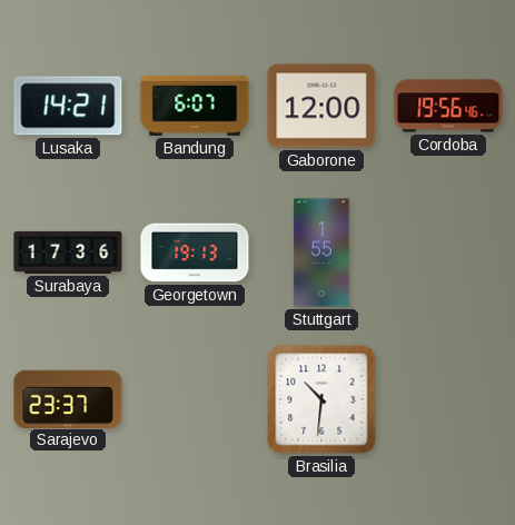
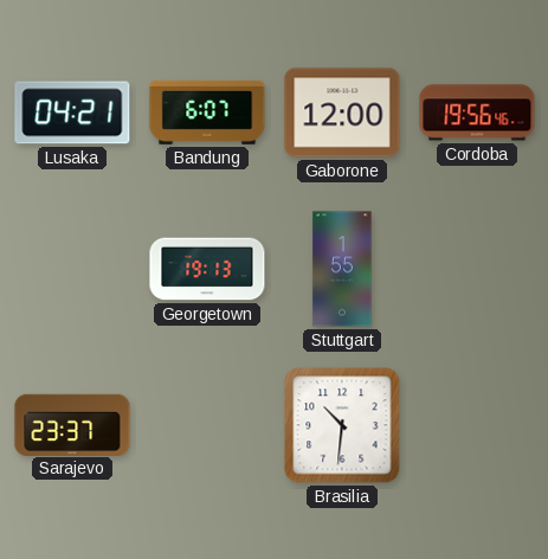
Lusaka: 14:21 -> 04:21
Surabaya: 17:36 -> none
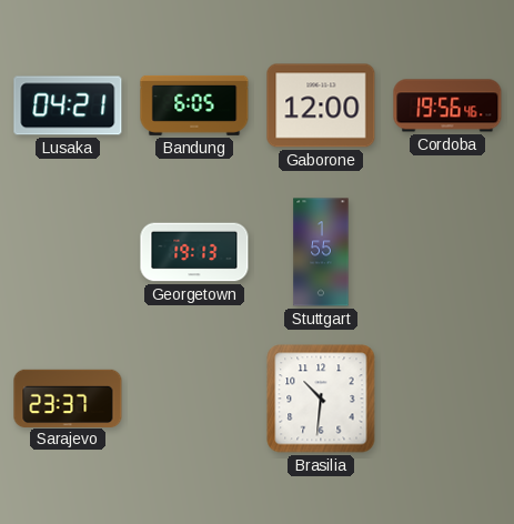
Bandung: 6:07 -> 6:05
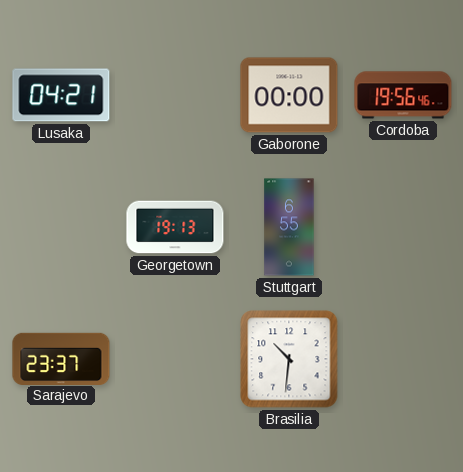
Bandung: 6:05 -> none
Gaborone: 12:00 -> 00:00
Stuttgart: 1:55 -> 6:55
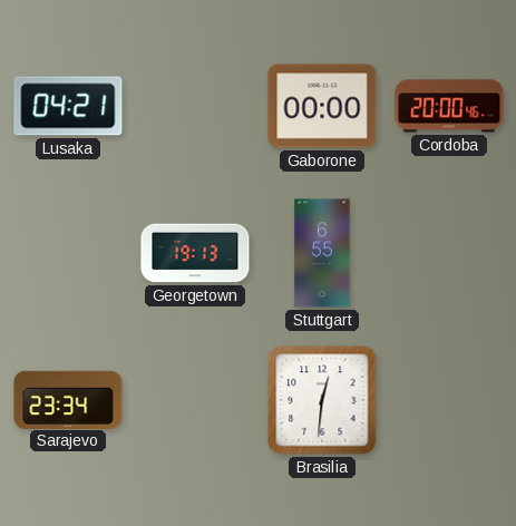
Cordoba: 19:56 -> 20:00
Sarajevo: 23:37 -> 23:34
Brasilia: 10:31 -> 12:31
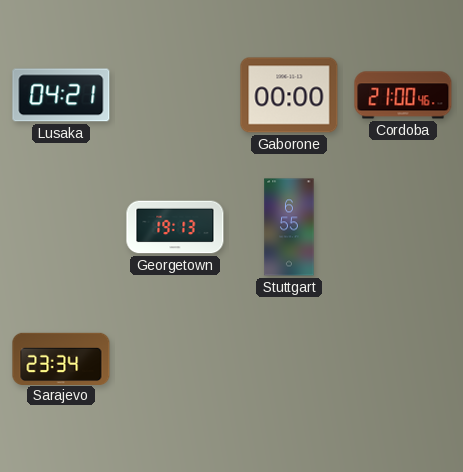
Cordoba: 20:00 -> 21:00
Brasilia: 12:31 -> none
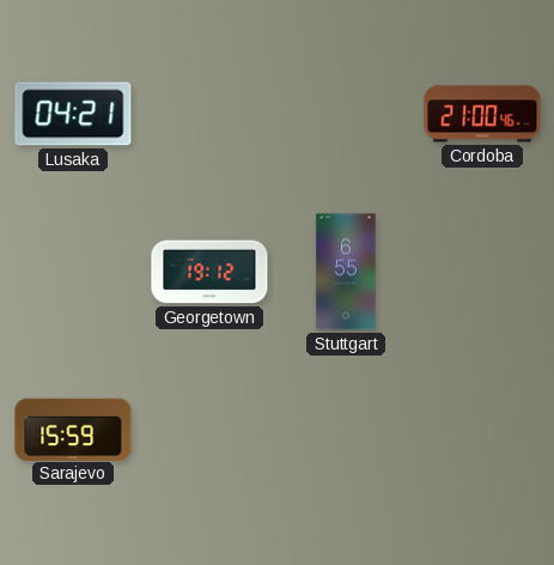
Gaborone: 00:00 -> none
Georgetown: 19:13 -> 19:12
Sarajevo: 23:34 -> 15:59
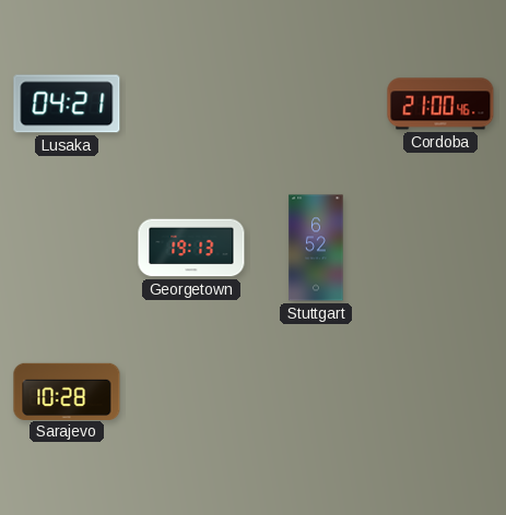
Georgetown: 19:12 -> 19:13
Stuttgart: 6:55 -> 6:52
Sarajevo: 15:59 -> 10:28
